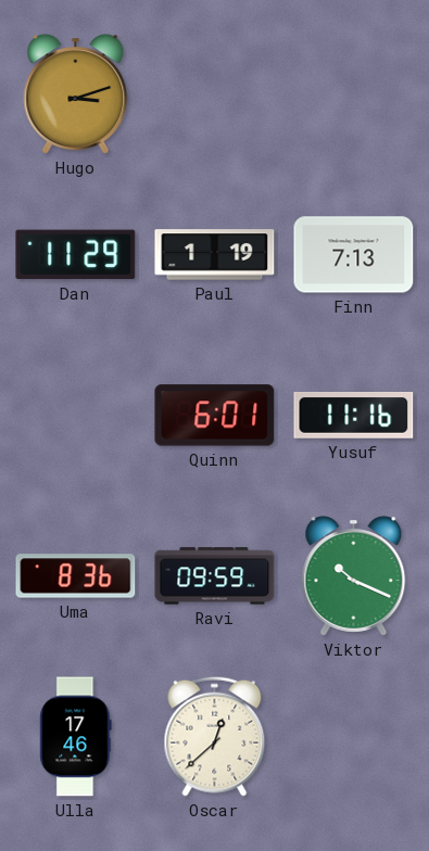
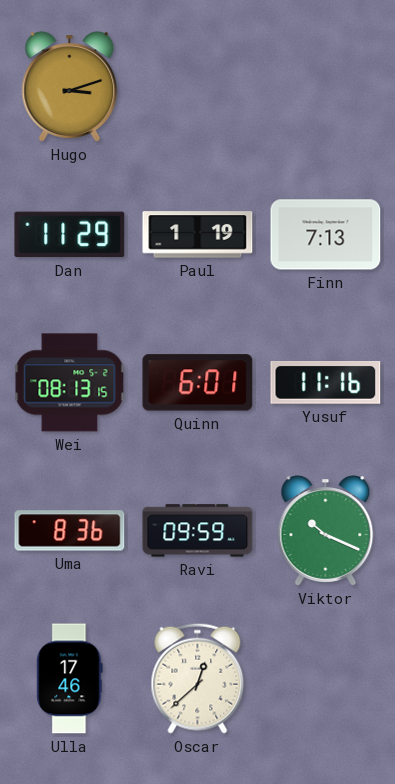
Wei: none -> 08:13
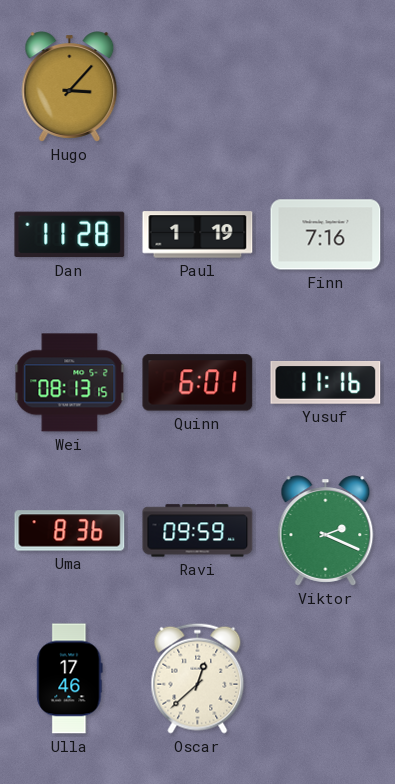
Hugo: 3:12 -> 3:07
Dan: 11:29 -> 11:28
Finn: 7:13 -> 7:16
Viktor: 10:19 -> 2:19
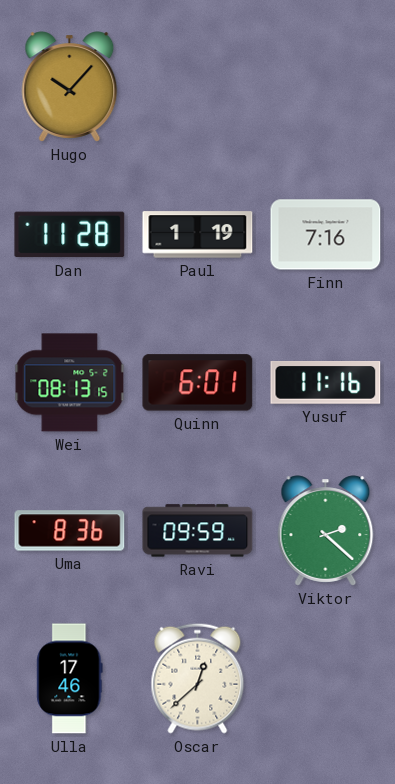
Hugo: 3:07 -> 10:07
Viktor: 2:19 -> 2:22
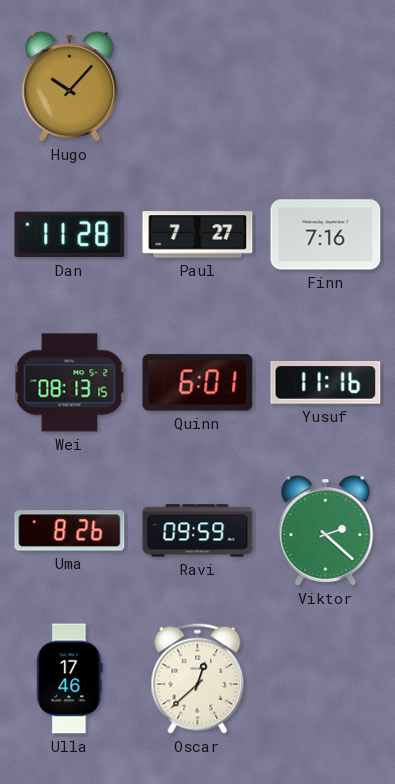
Paul: 1:19 -> 7:27
Uma: 8:36 -> 8:26
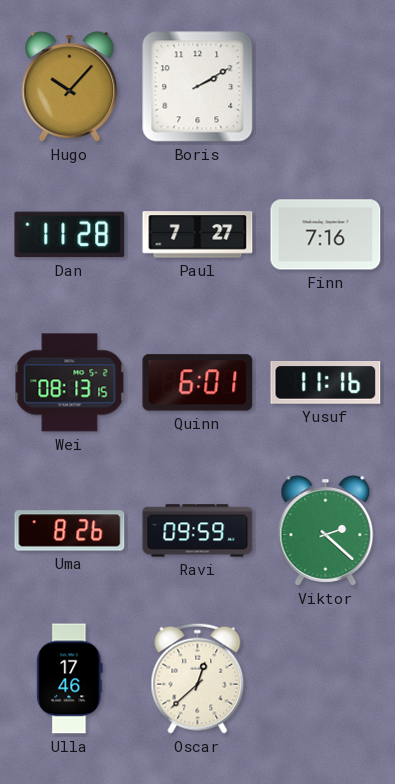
Boris: none -> 2:10
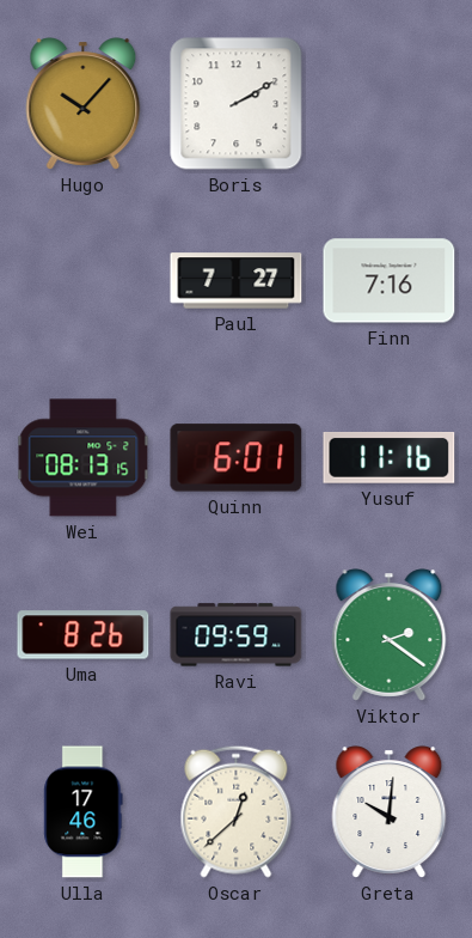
Dan: 11:28 -> none
Viktor: 2:22 -> 2:21
Greta: none -> 10:01
